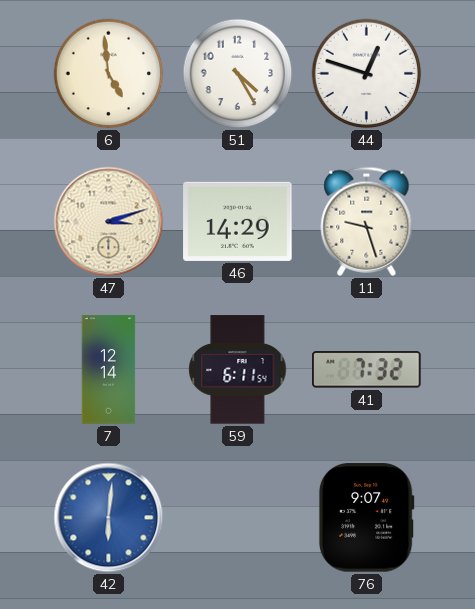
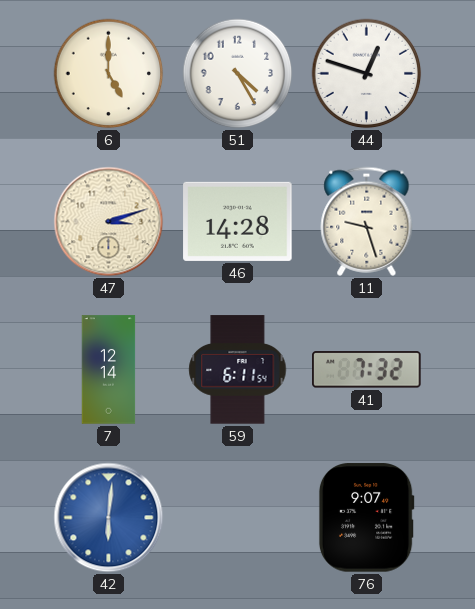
6: 4:59 -> 5:00
46: 14:29 -> 14:28
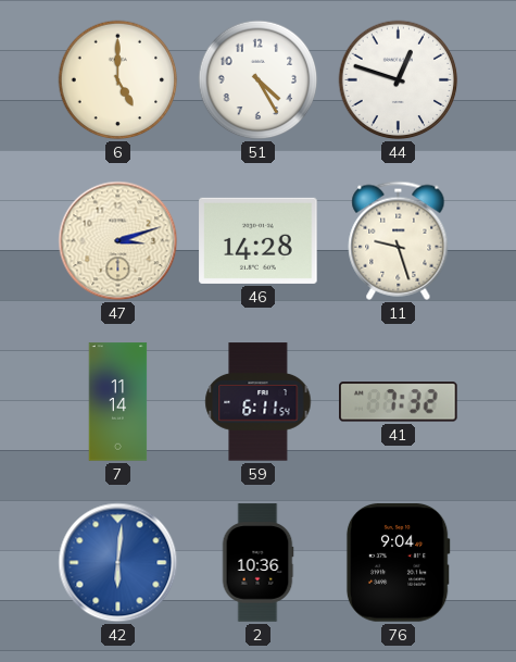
7: 12:14 -> 11:14
2: none -> 10:36
76: 9:07 -> 9:04
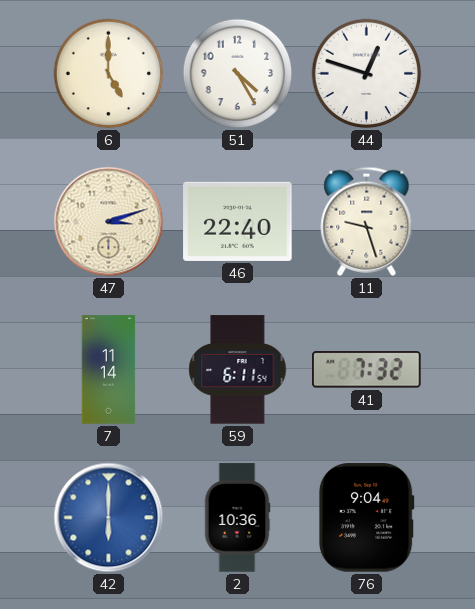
46: 14:28 -> 22:40
42: 6:01 -> 6:00
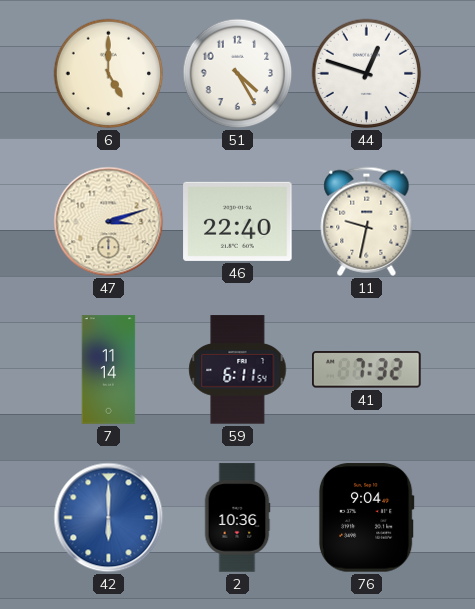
11: 9:27 -> 9:32
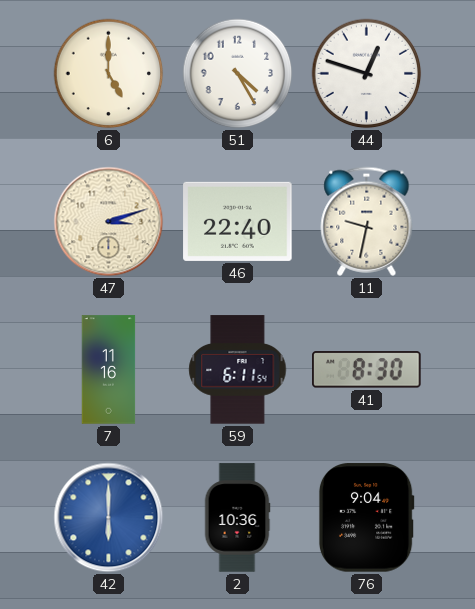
7: 11:14 -> 11:16
41: 7:32 -> 8:30
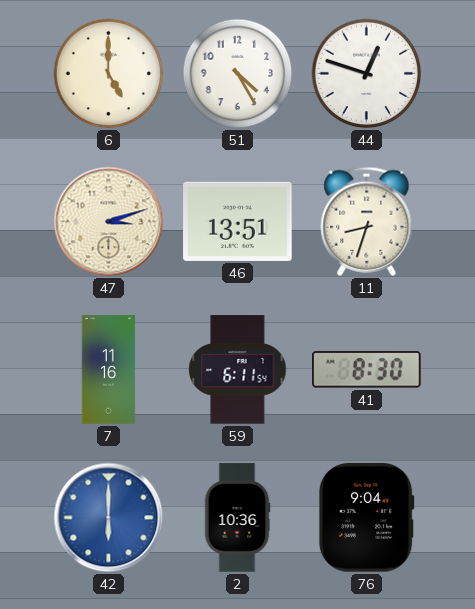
46: 22:40 -> 13:51
11: 9:32 -> 8:33
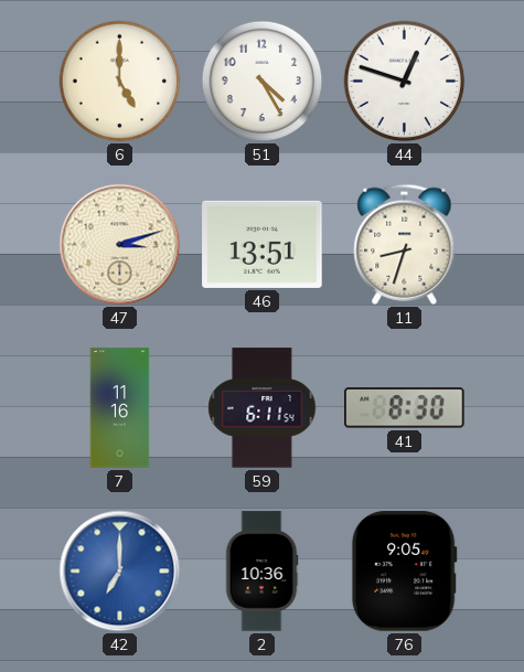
42: 6:00 -> 7:00
76: 9:04 -> 9:05
